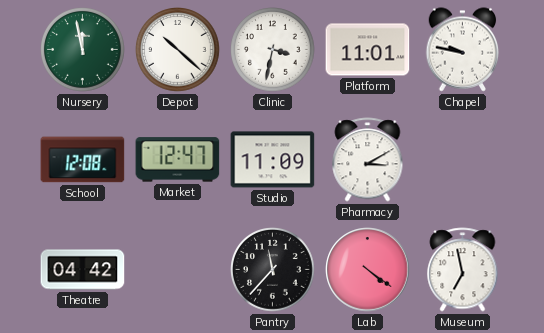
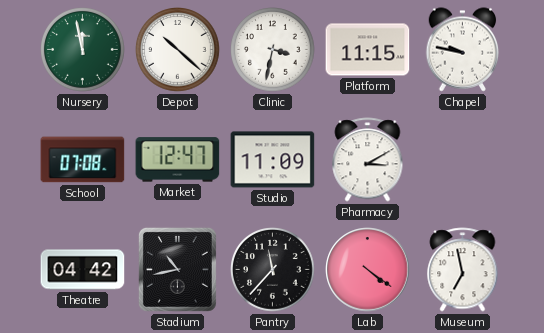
Platform: 11:01 -> 11:15
School: 12:08 -> 07:08
Stadium: none -> 10:43
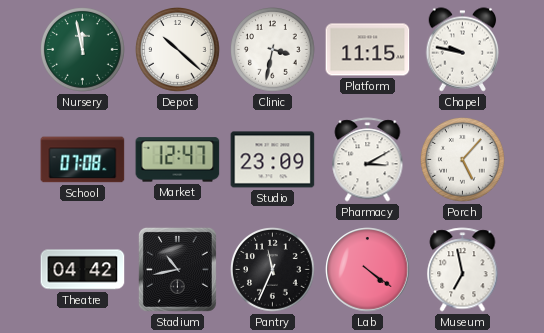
Studio: 11:09 -> 23:09
Porch: none -> 5:07
Pantry: 11:37 -> 11:34
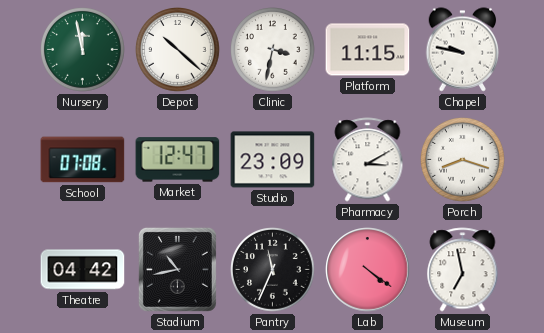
Porch: 5:07 -> 8:18
